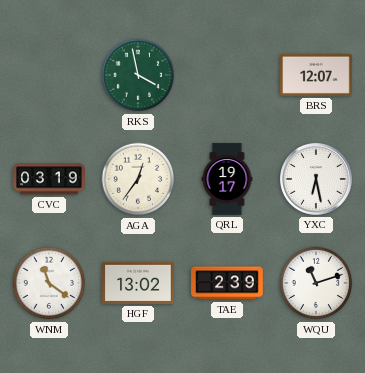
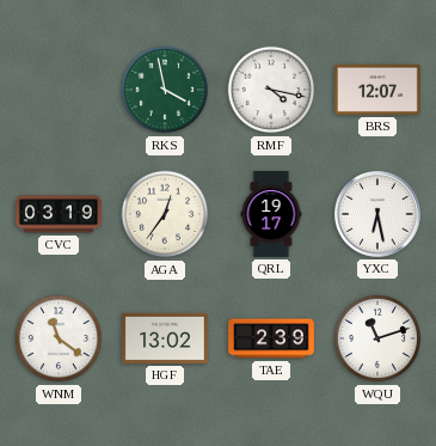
RMF: none -> 4:17
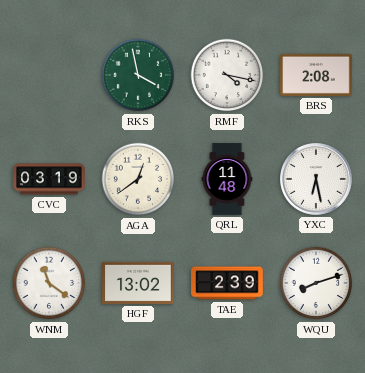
BRS: 12:07 -> 2:08
AGA: 12:36 -> 12:39
QRL: 19:17 -> 11:48
WQU: 11:12 -> 8:12
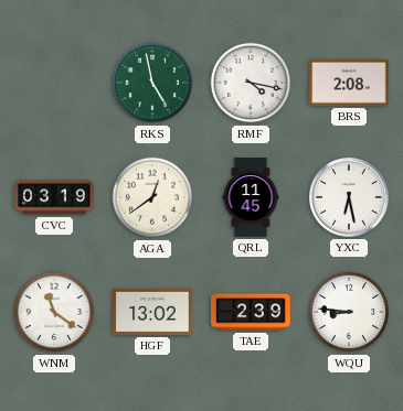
RKS: 3:58 -> 4:58
QRL: 11:48 -> 11:45
WQU: 8:12 -> 8:46
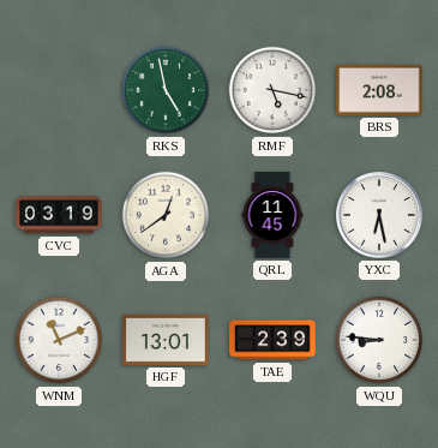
RMF: 4:17 -> 5:17
WNM: 11:21 -> 11:11
HGF: 13:02 -> 13:01
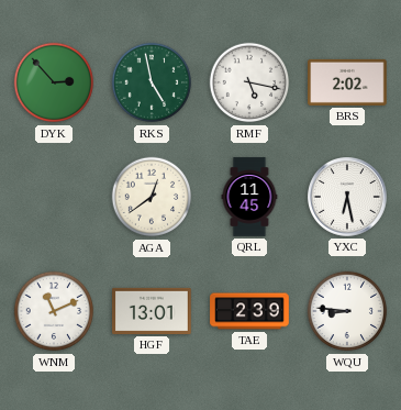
DYK: none -> 2:53
BRS: 2:08 -> 2:02
CVC: 03:19 -> none
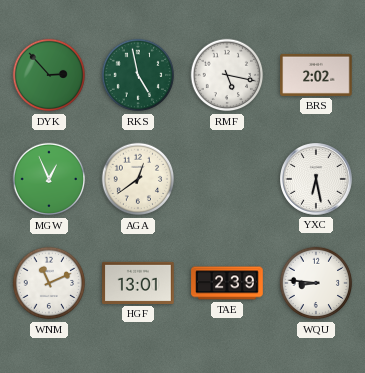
MGW: none -> 12:56
QRL: 11:45 -> none
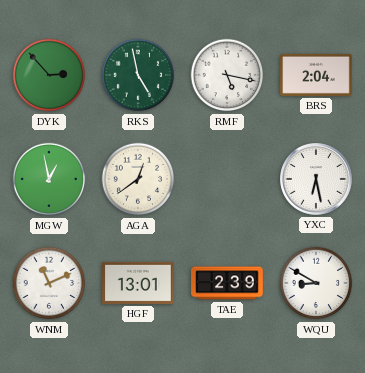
BRS: 2:02 -> 2:04
MGW: 12:56 -> 12:58
WQU: 8:46 -> 8:50
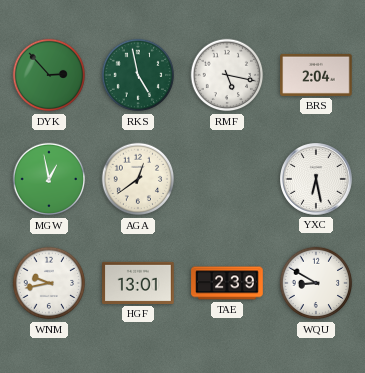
WNM: 11:11 -> 9:43
